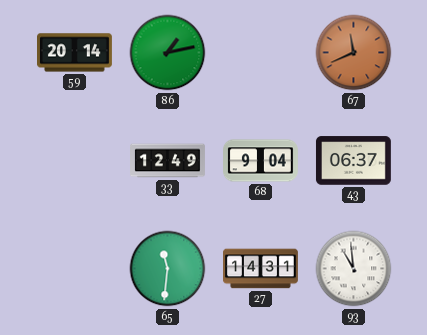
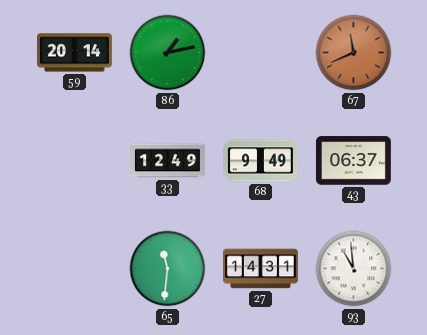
68: 9:04 -> 9:49
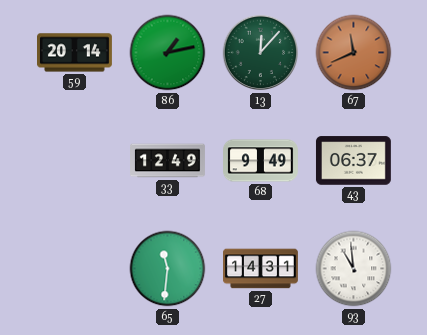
13: none -> 12:07
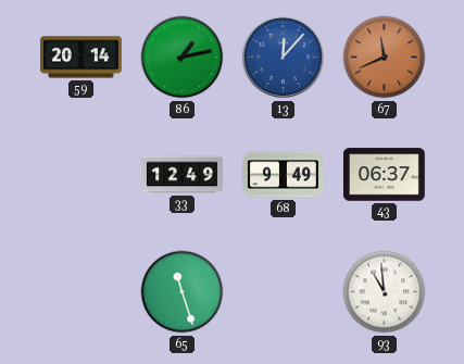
13 dial: green -> blue
65: 11:31 -> 11:27
27: 14:31 -> none
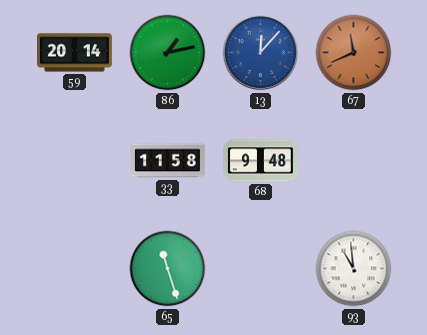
33: 12:49 -> 11:58
68: 9:49 -> 9:48
43: 06:37 -> none
